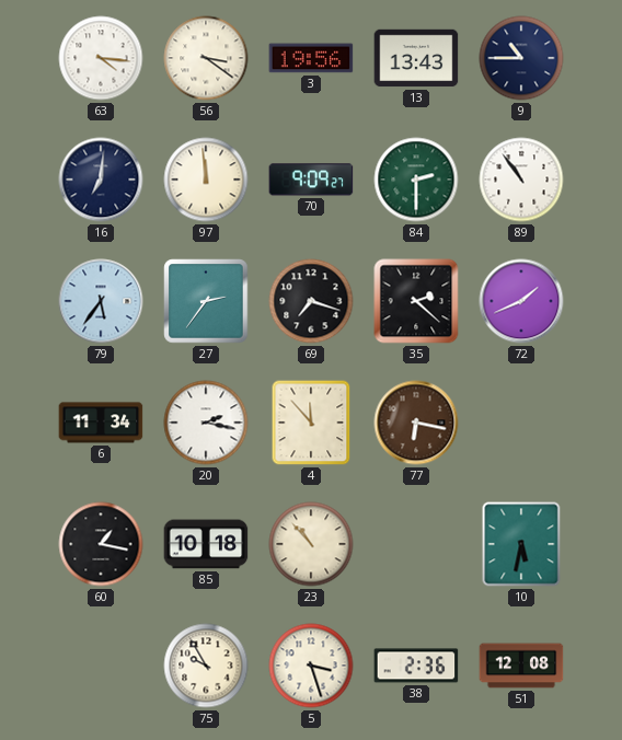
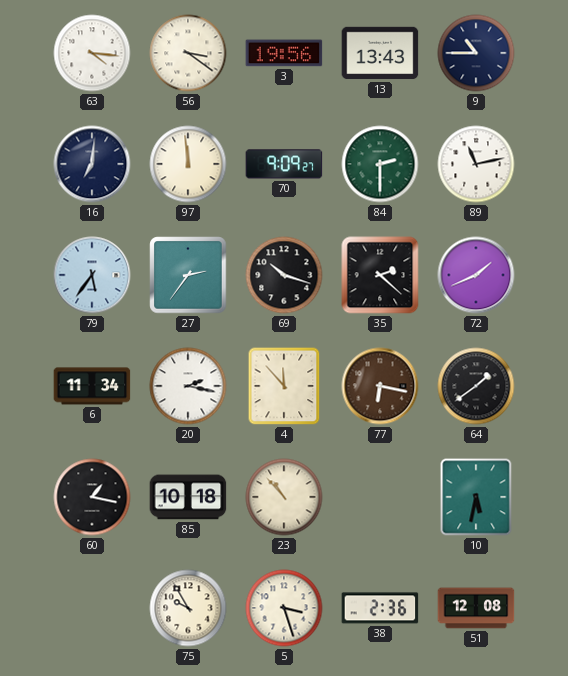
89: 10:54 -> 11:13
69: 7:18 -> 10:18
64: none -> 1:39
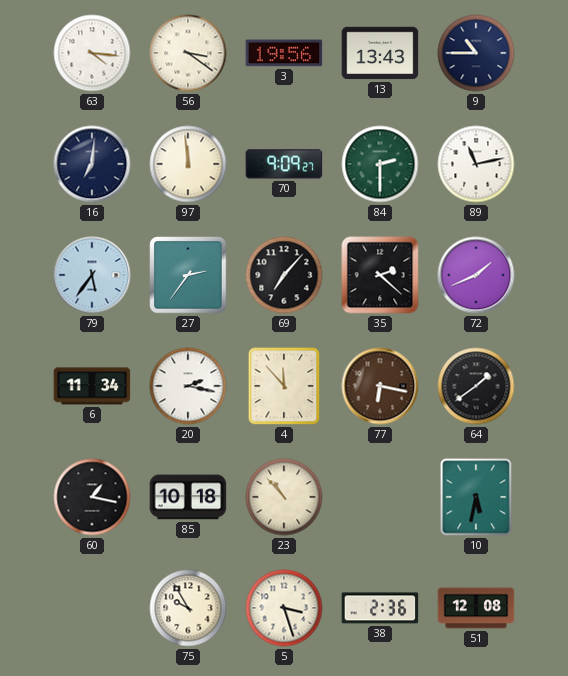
69: 10:18 -> 7:07
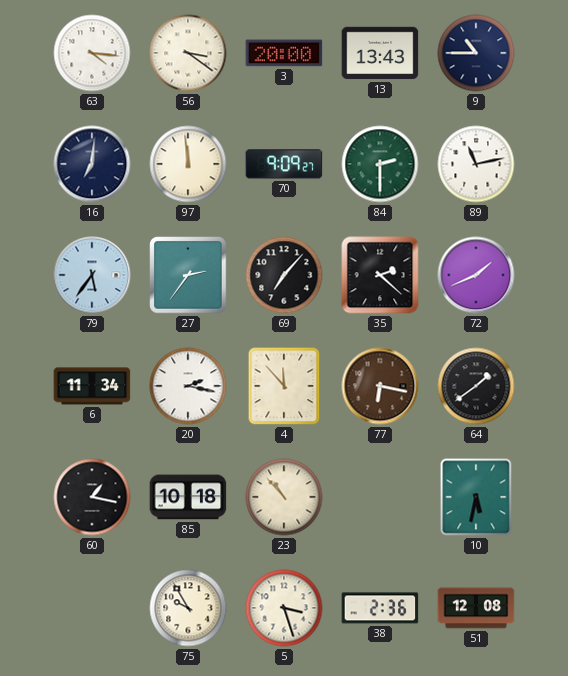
3: 19:56 -> 20:00
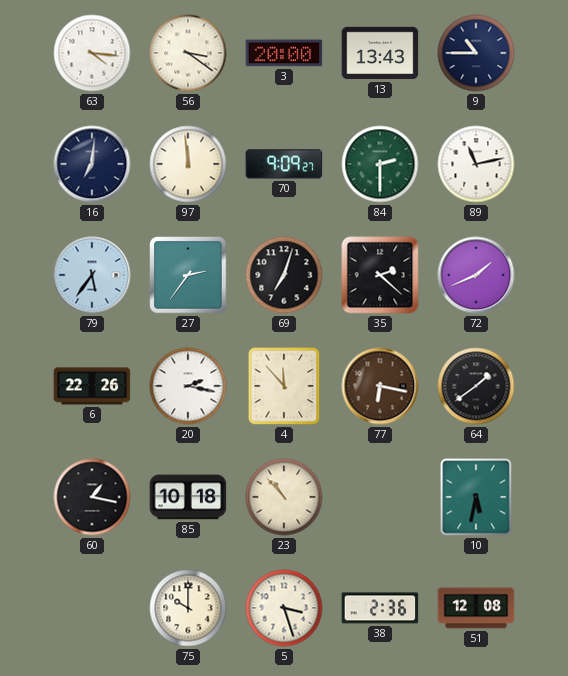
69: 7:07 -> 7:03
6: 11:34 -> 22:26
75: 9:55 -> 10:00
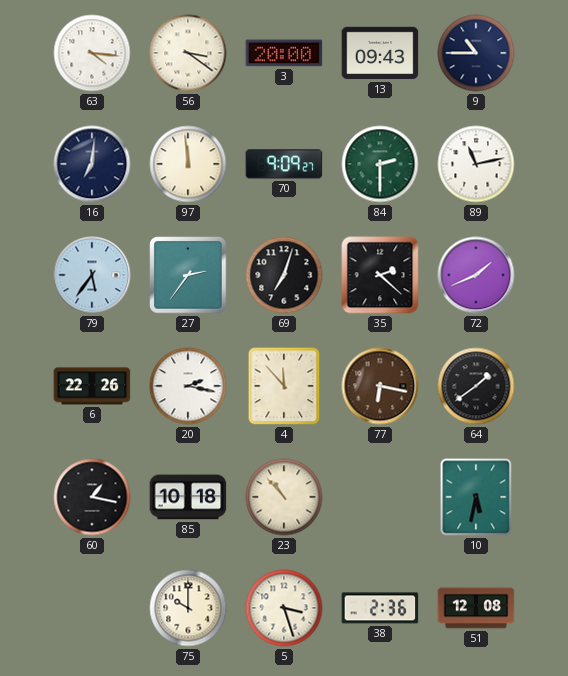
13: 13:43 -> 09:43
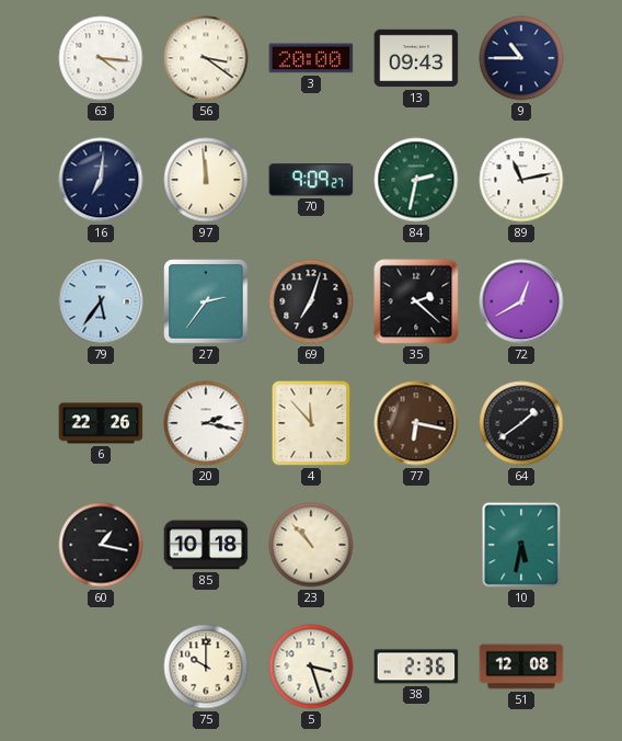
84: 2:30 -> 2:32
72: 1:41 -> 12:40
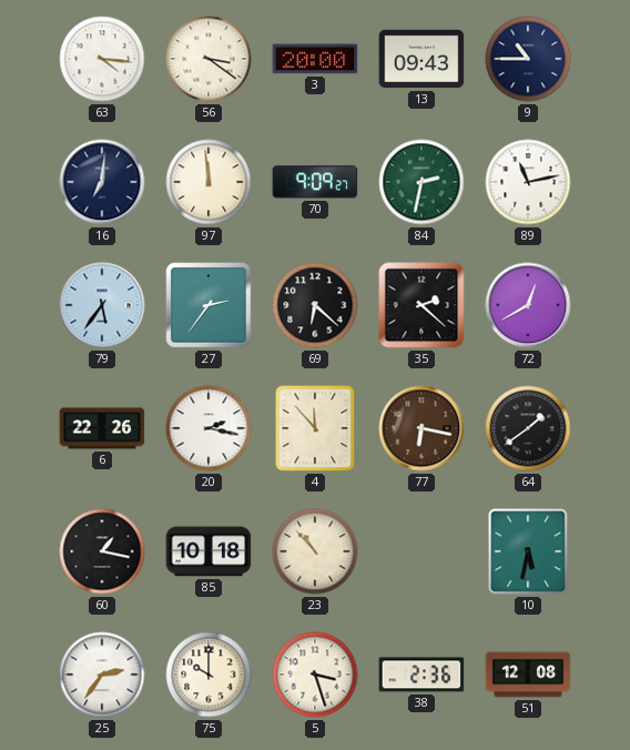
69: 7:03 -> 6:22
25: none -> 2:36
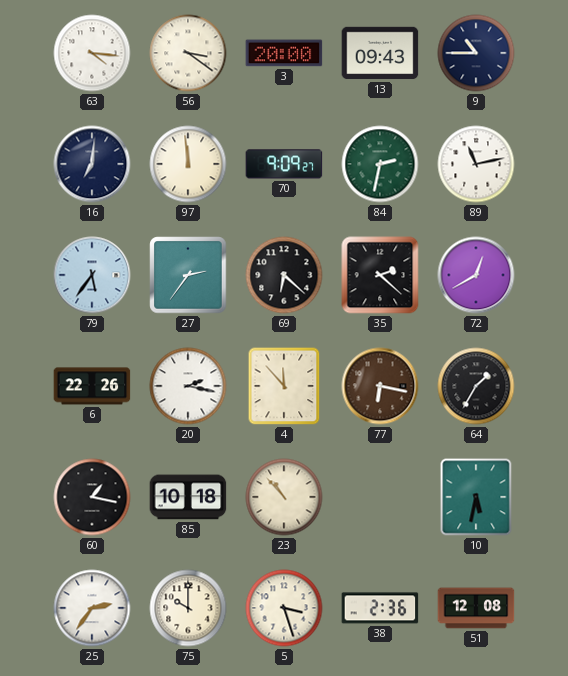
64: 1:39 -> 1:35
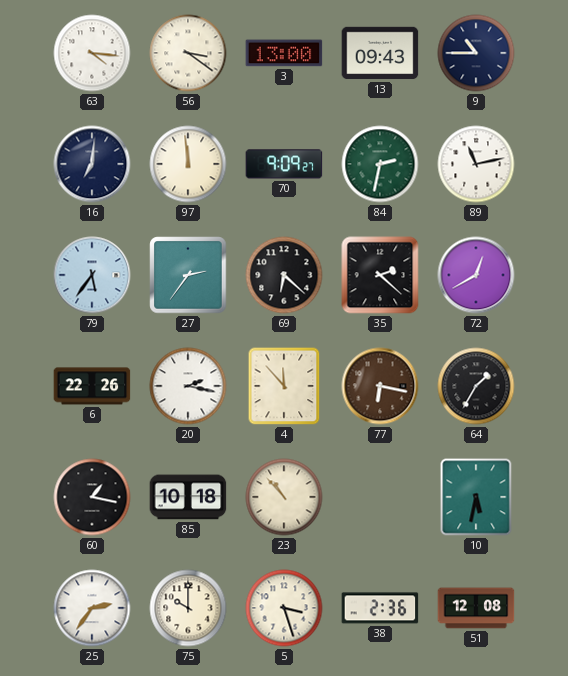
3: 20:00 -> 13:00
